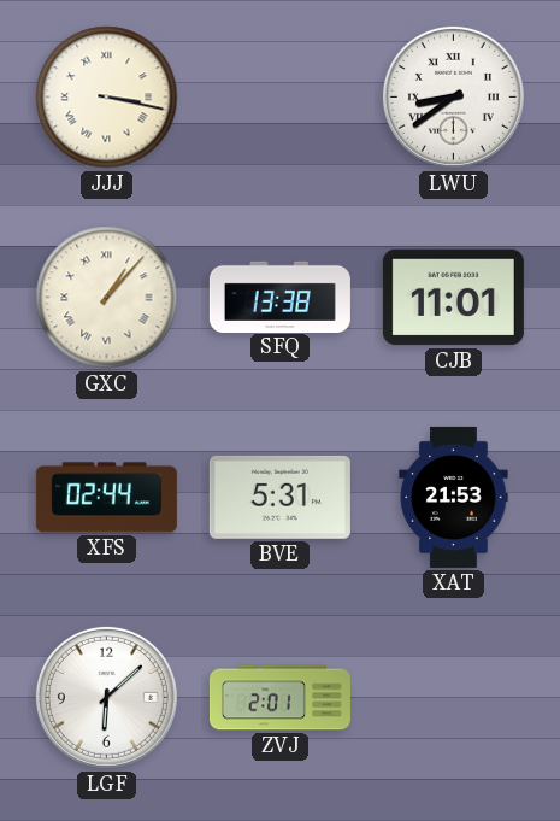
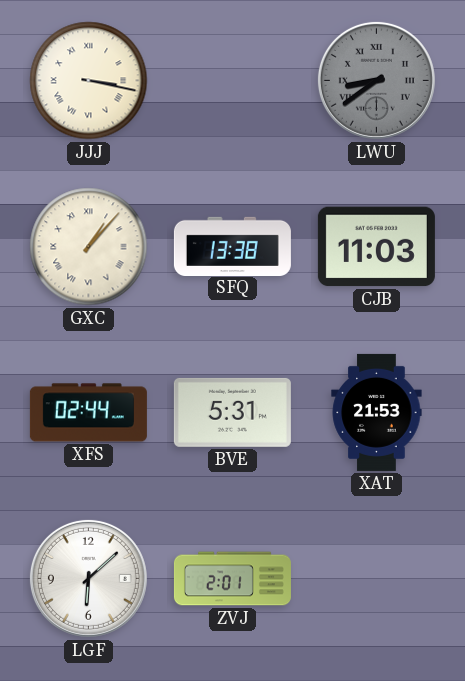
LWU dial: white -> grey
CJB: 11:01 -> 11:03
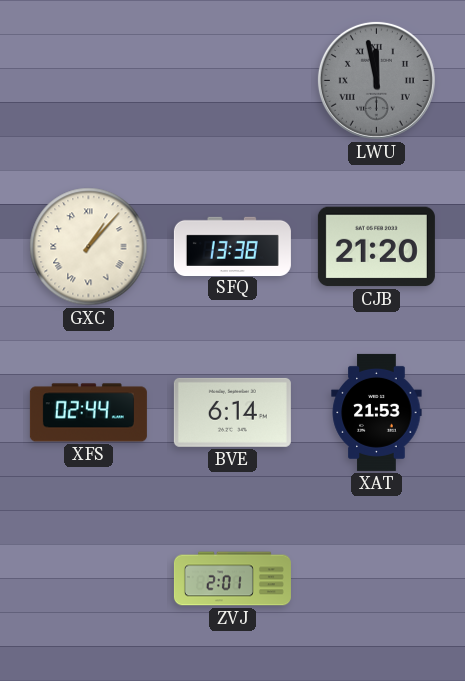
JJJ: 3:17 -> none
LWU: 8:39 -> 11:58
CJB: 11:03 -> 21:20
BVE: 5:31 -> 6:14
LGF: 6:08 -> none
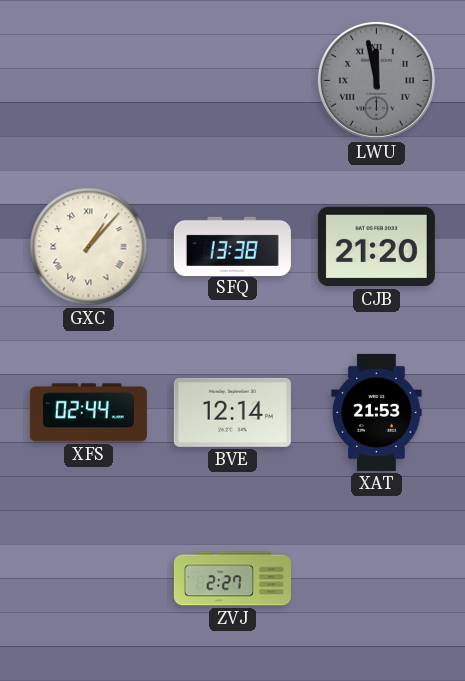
BVE: 6:14 -> 12:14
ZVJ: 2:01 -> 2:27
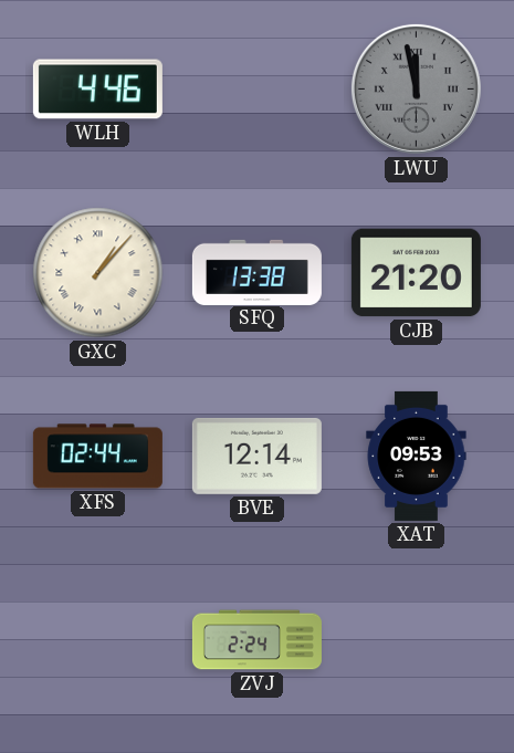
WLH: none -> 4:46
XAT: 21:53 -> 09:53
ZVJ: 2:27 -> 2:24
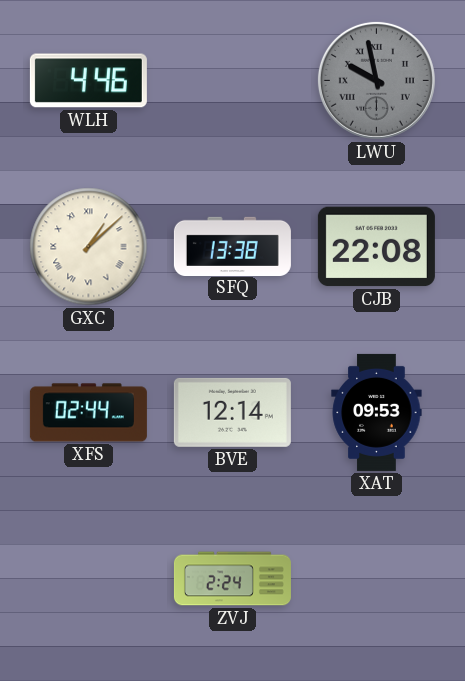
LWU: 11:58 -> 9:58
GXC: 1:07 -> 1:08
CJB: 21:20 -> 22:08
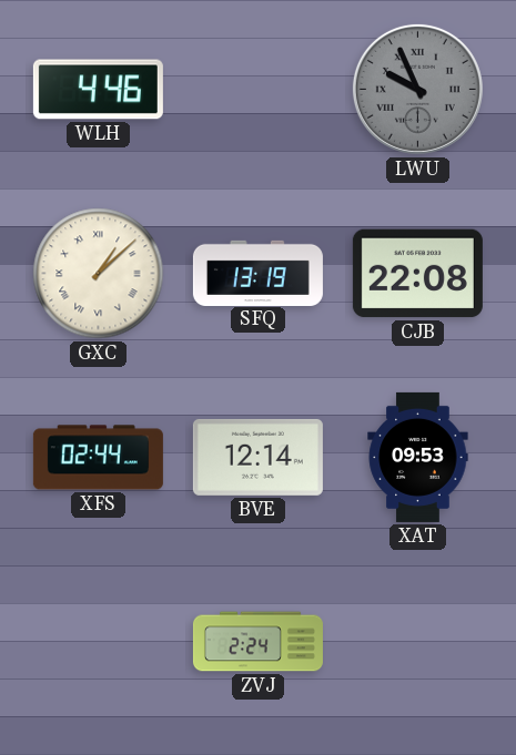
LWU: 9:58 -> 9:56
SFQ: 13:38 -> 13:19
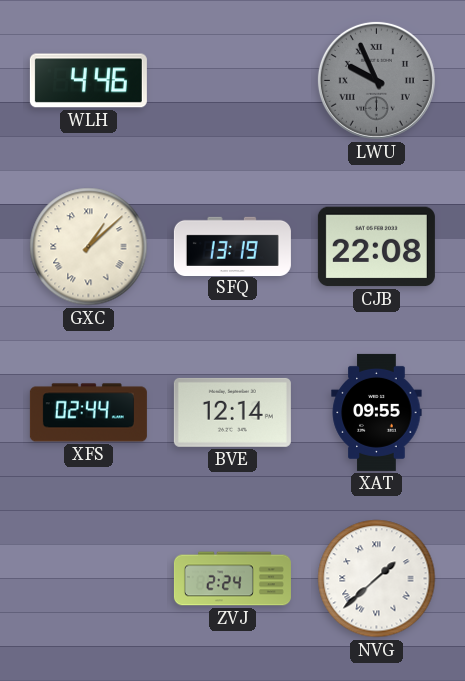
XAT: 09:53 -> 09:55
NVG: none -> 1:38
